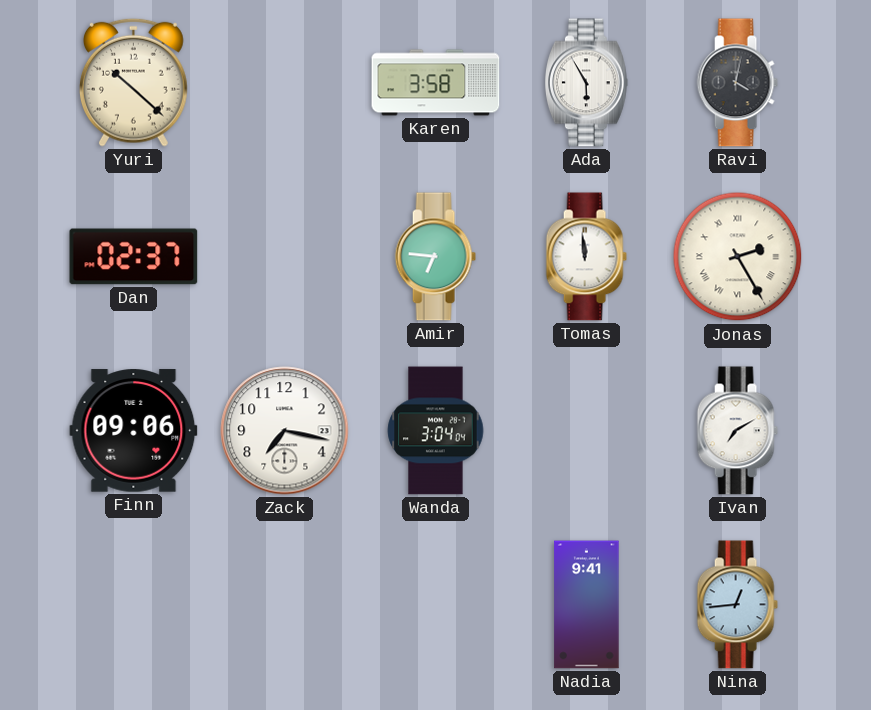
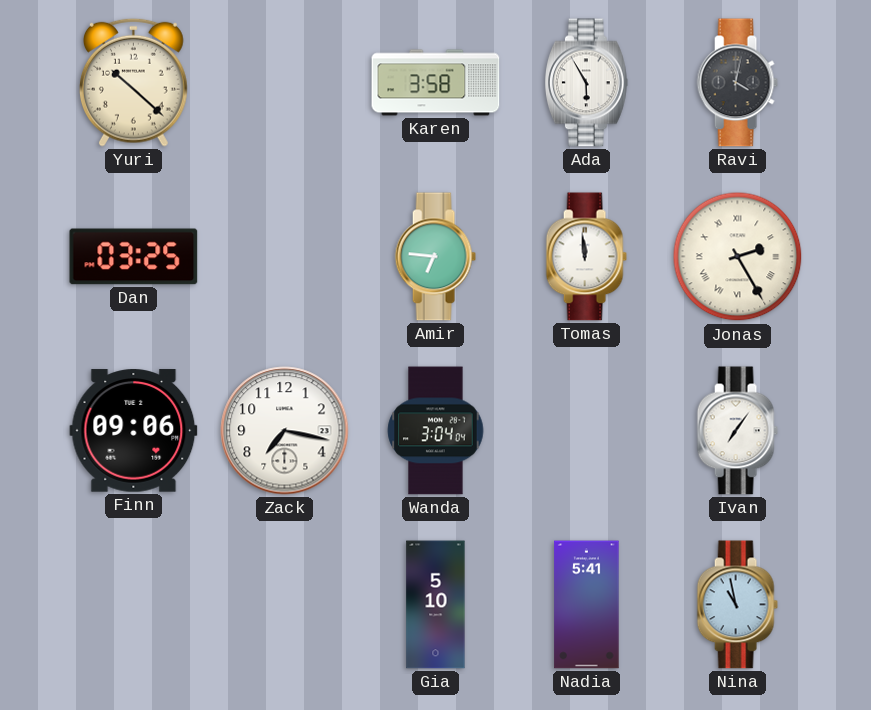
Dan: 02:37 -> 03:25
Ivan: 7:10 -> 7:06
Gia: none -> 5:10
Nadia: 9:41 -> 5:41
Nina: 12:44 -> 10:58
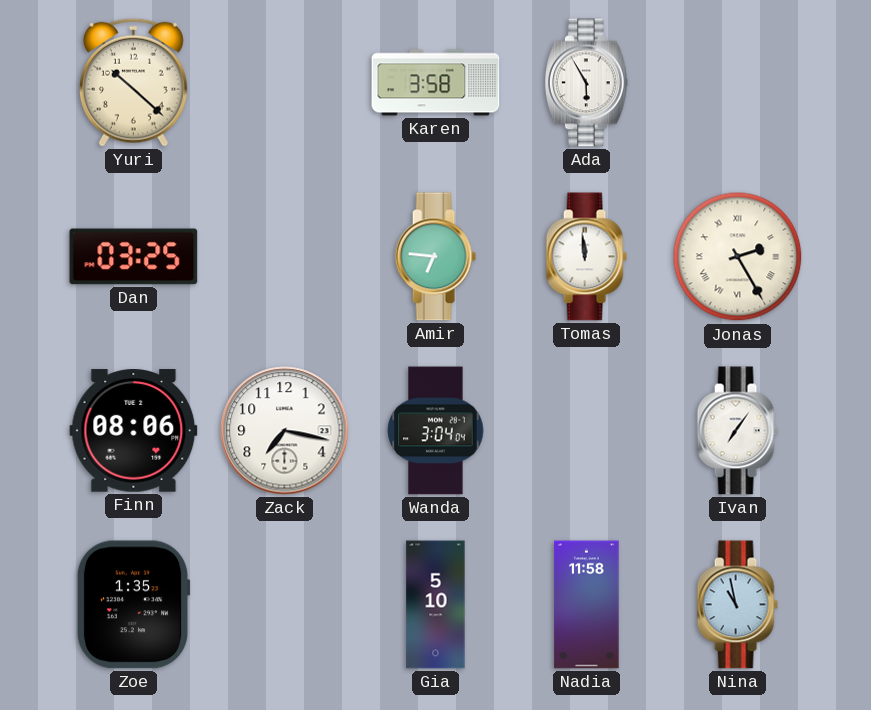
Ravi: 4:02 -> none
Finn: 09:06 -> 08:06
Zoe: none -> 1:35
Nadia: 5:41 -> 11:58
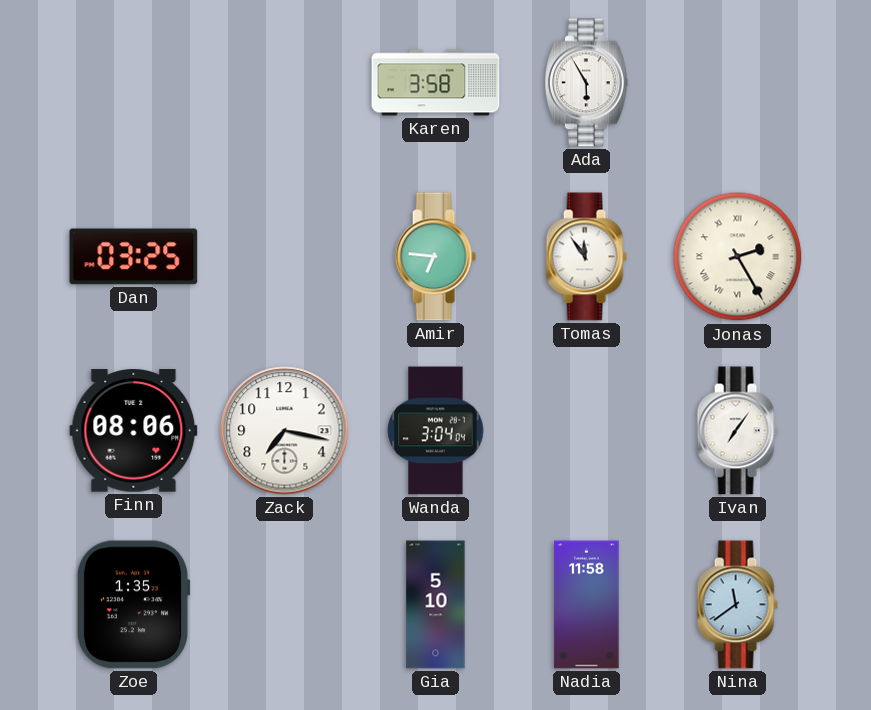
Yuri: 10:22 -> none
Tomas: 11:59 -> 11:54
Nina: 10:58 -> 11:39
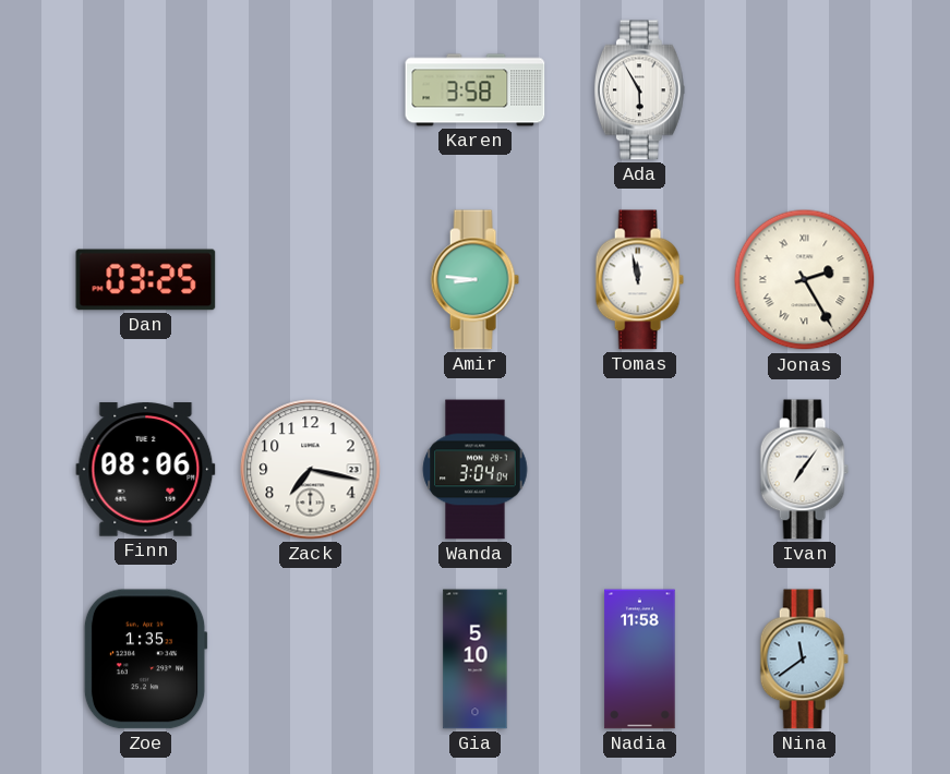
Amir: 6:46 -> 8:46
Tomas: 11:54 -> 11:58
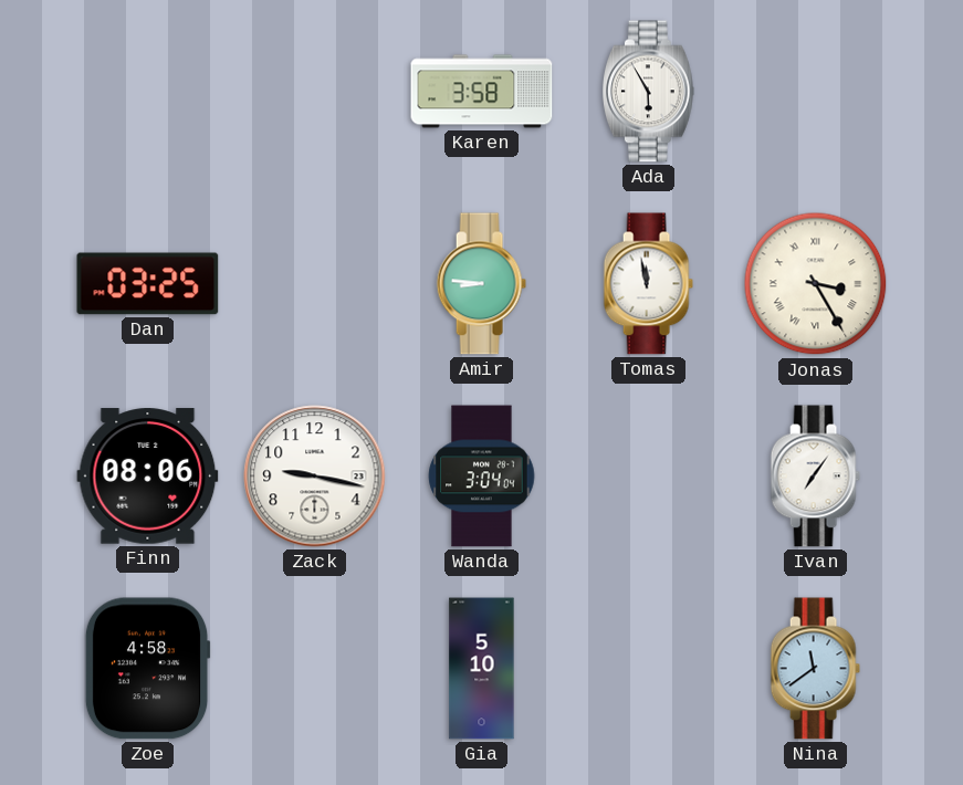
Jonas: 2:25 -> 3:25
Zack: 7:17 -> 9:17
Zoe: 1:35 -> 4:58
Nadia: 11:58 -> none
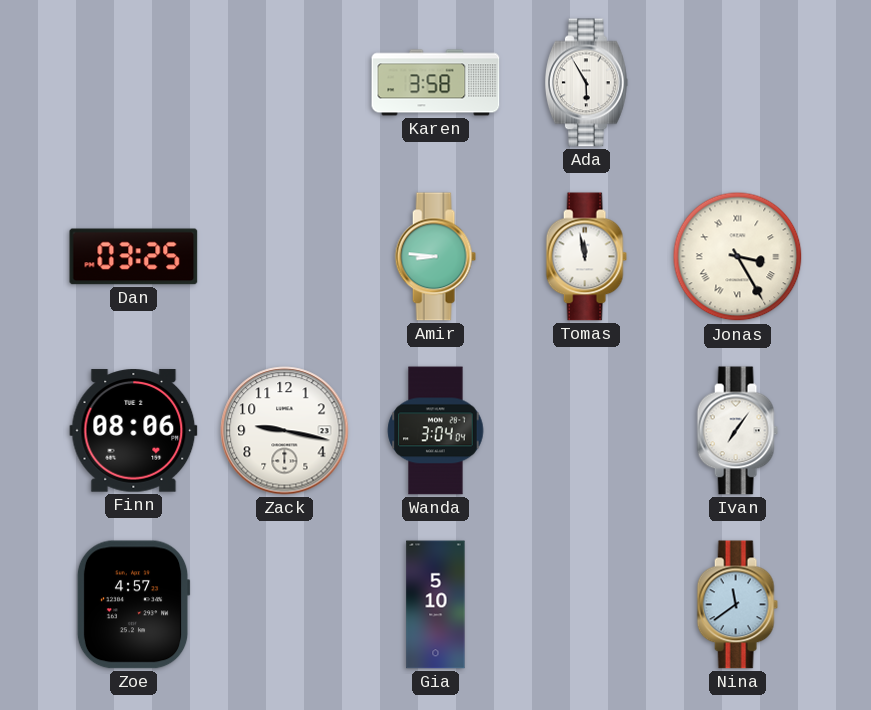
Zoe: 4:58 -> 4:57
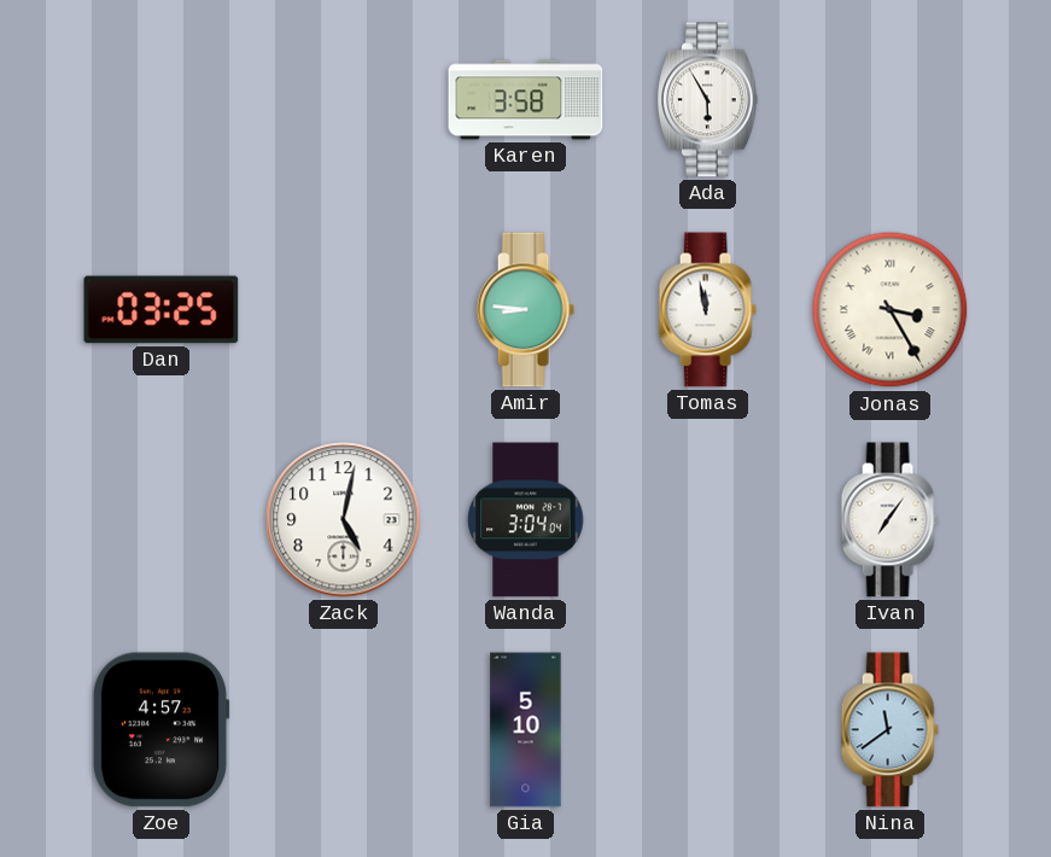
Finn: 08:06 -> none
Zack: 9:17 -> 5:02
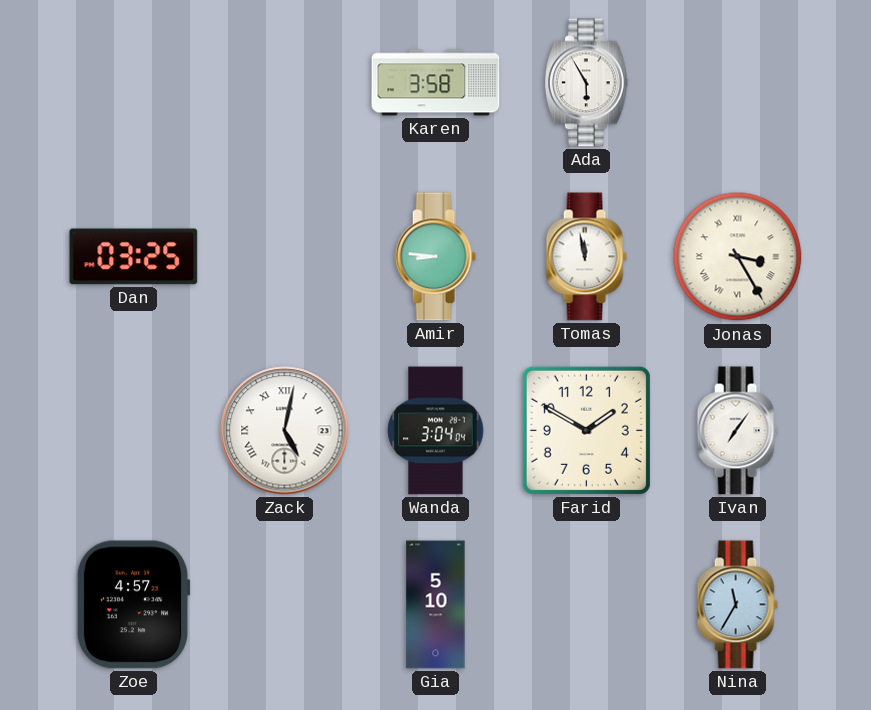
Zack numerals: Arabic -> Roman
Farid: none -> 1:50
Nina: 11:39 -> 11:35
